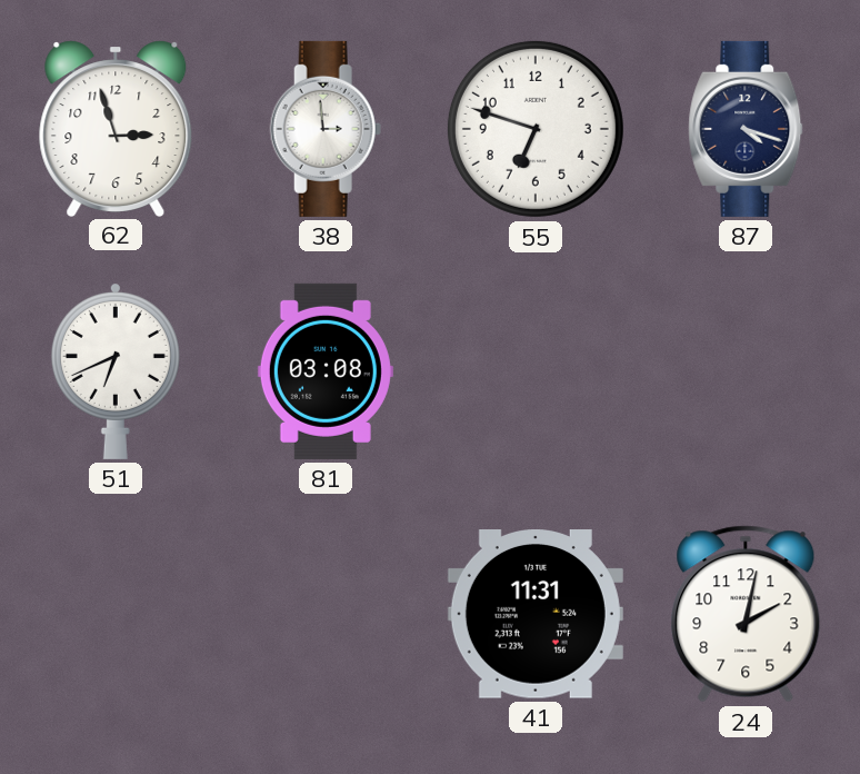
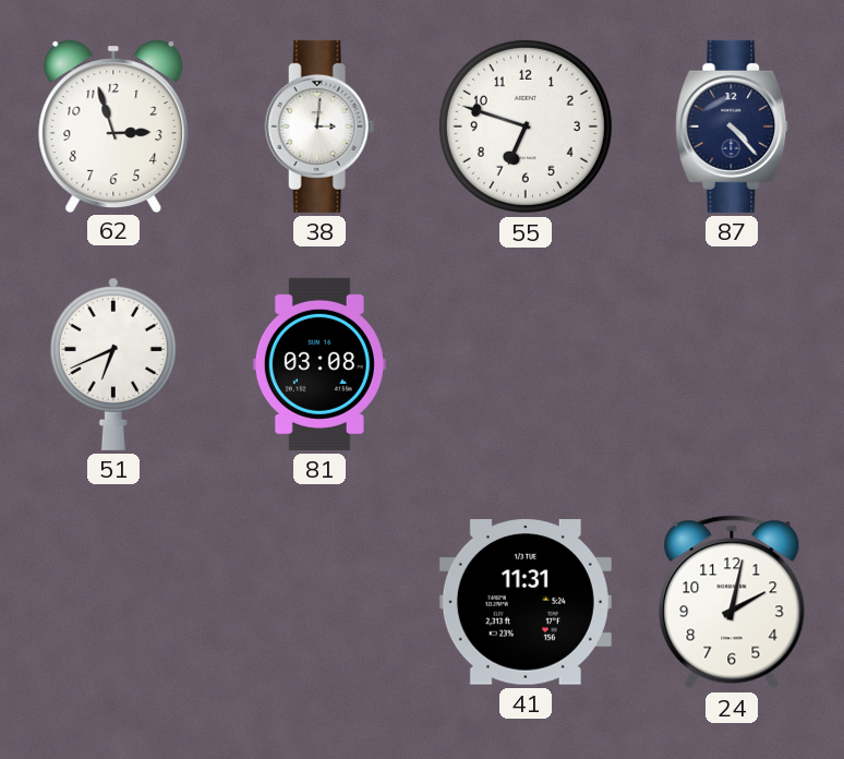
38: 2:59 -> 3:01
87: 4:18 -> 4:23
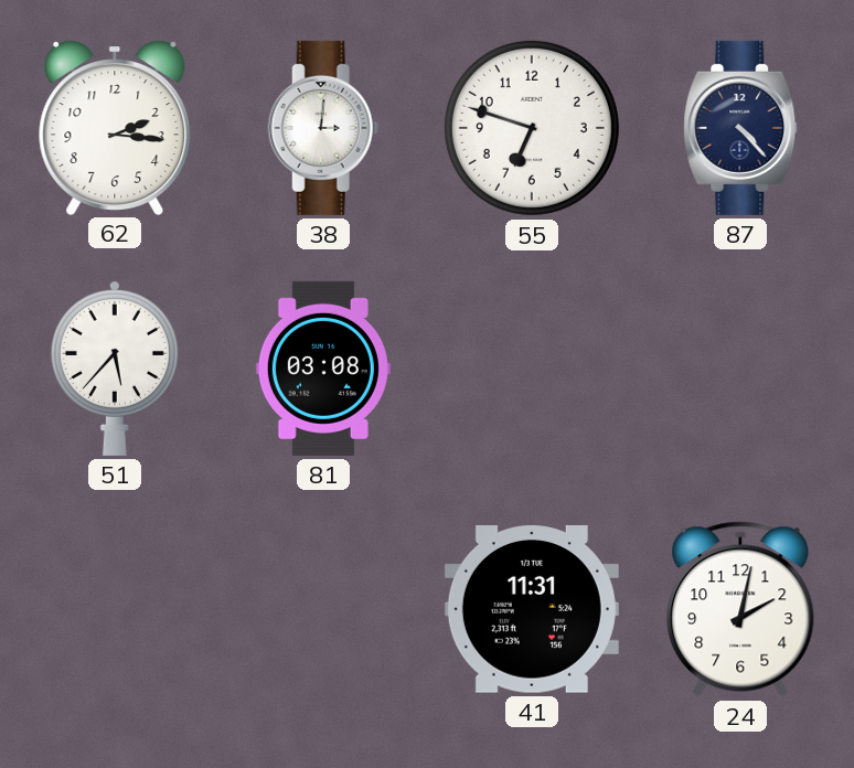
62: 2:57 -> 2:16
51: 6:41 -> 5:37
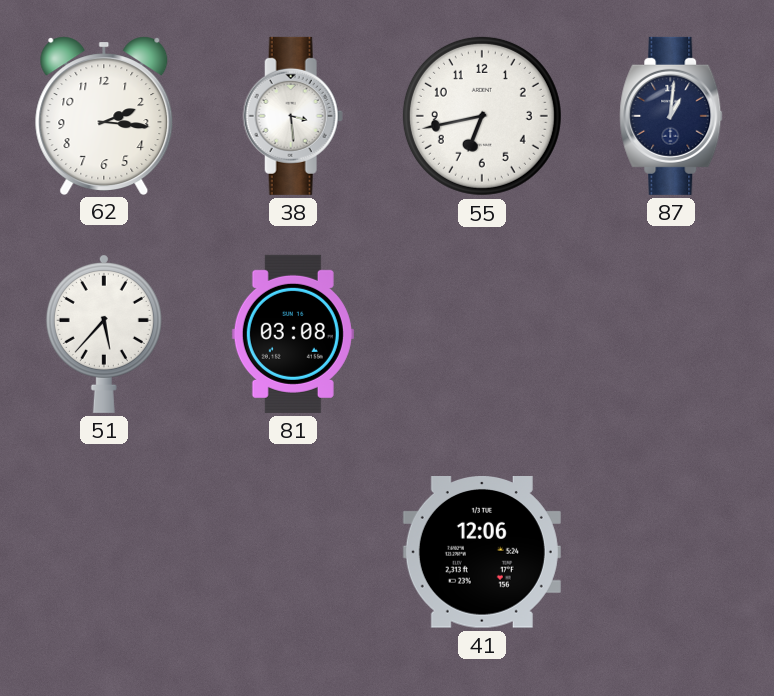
38: 3:01 -> 3:29
55: 6:48 -> 6:43
87: 4:23 -> 1:01
41: 11:31 -> 12:06
24: 2:02 -> none
